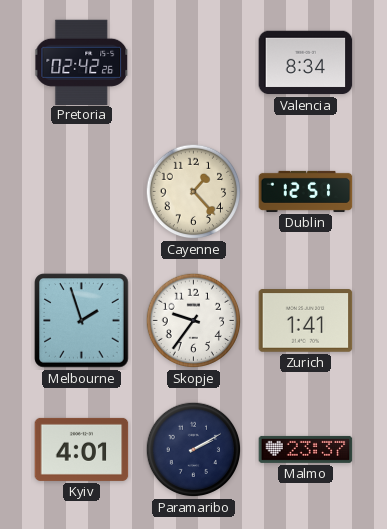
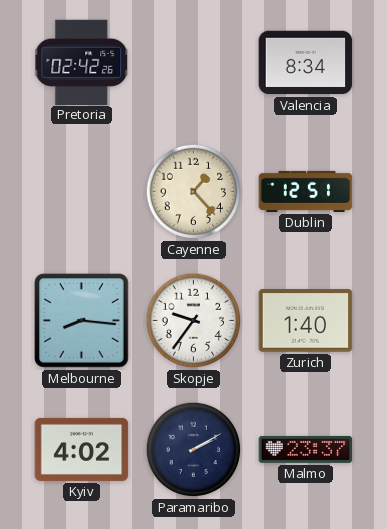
Melbourne: 1:57 -> 8:16
Zurich: 1:41 -> 1:40
Kyiv: 4:01 -> 4:02
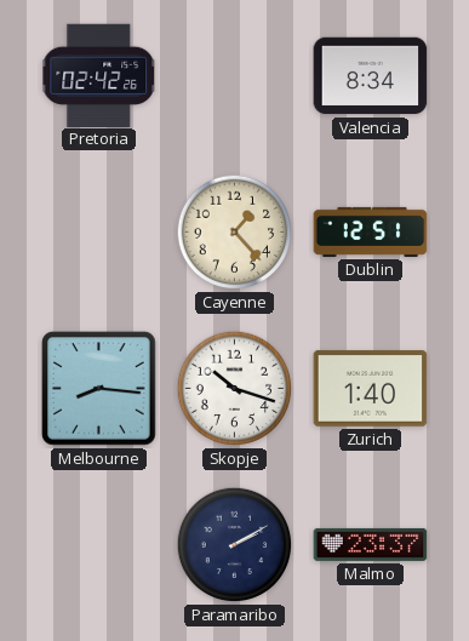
Skopje: 9:36 -> 10:18
Kyiv: 4:02 -> none
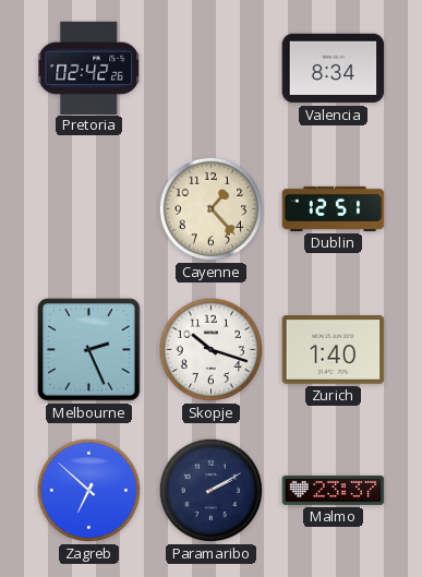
Melbourne: 8:16 -> 2:26
Zagreb: none -> 6:52
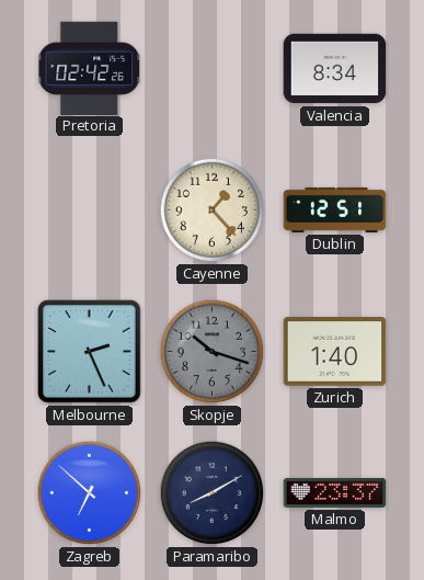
Skopje dial: white -> grey
Paramaribo: 2:10 -> 8:10
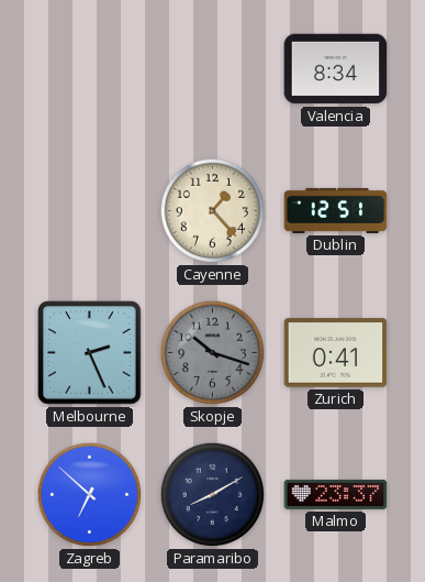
Pretoria: 02:42 -> none
Zurich: 1:40 -> 0:41
